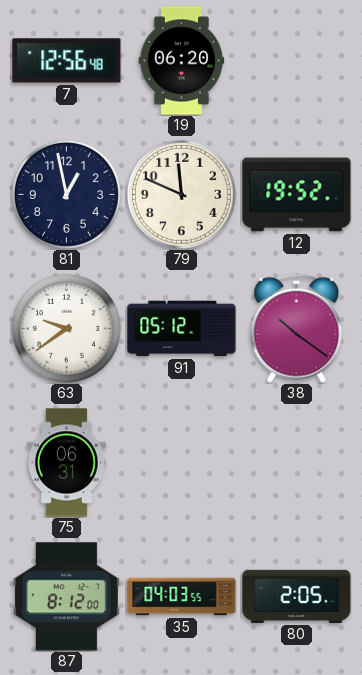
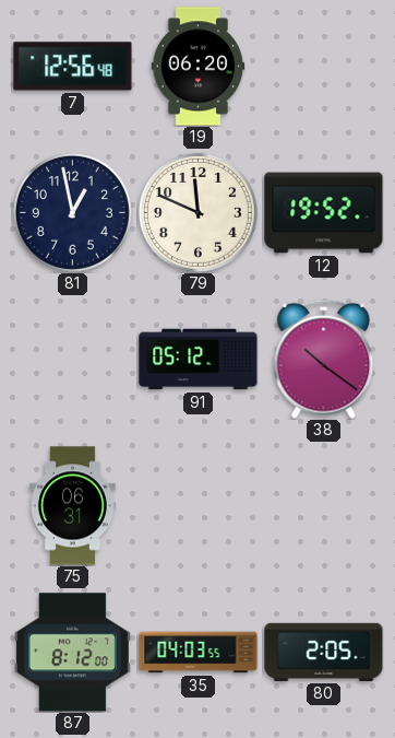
63: 9:39 -> none
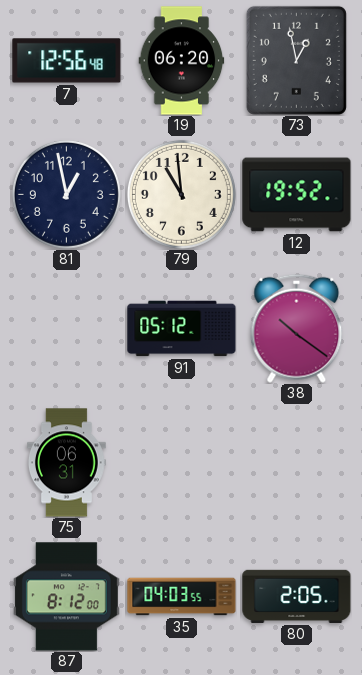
73: none -> 12:58
79: 11:49 -> 10:59
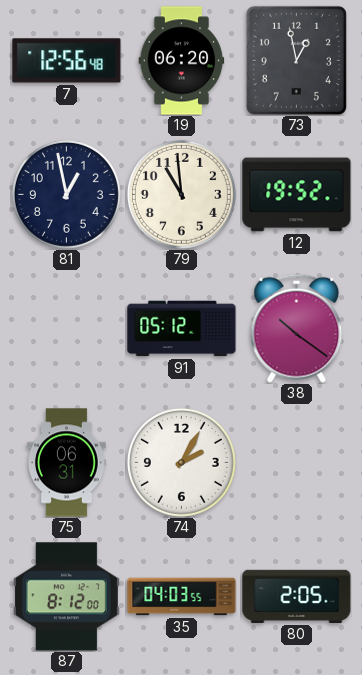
74: none -> 2:05
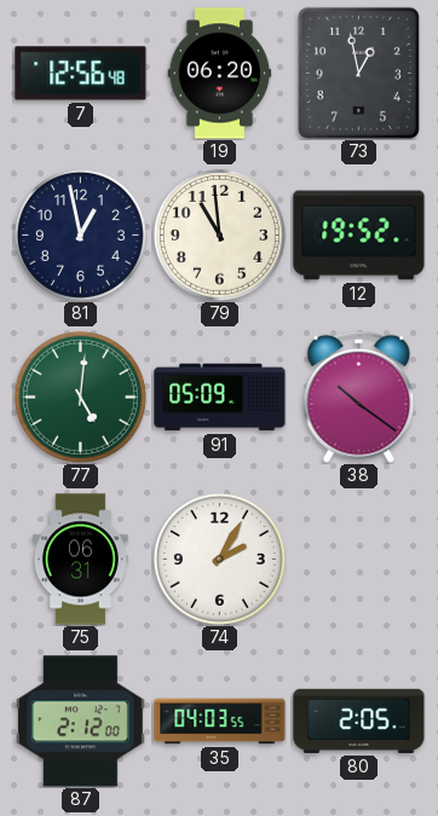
77: none -> 5:01
91: 05:12 -> 05:09
87: 8:12 -> 2:12
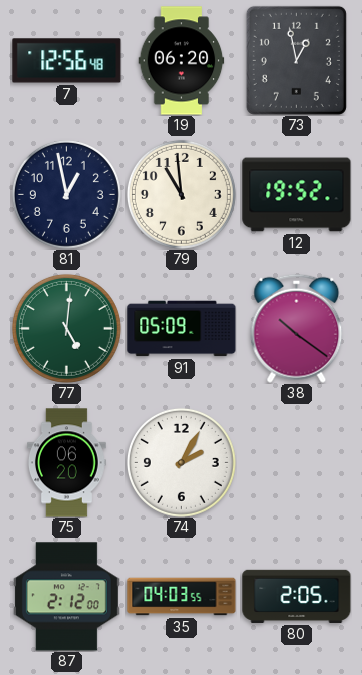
75: 06:31 -> 06:20
